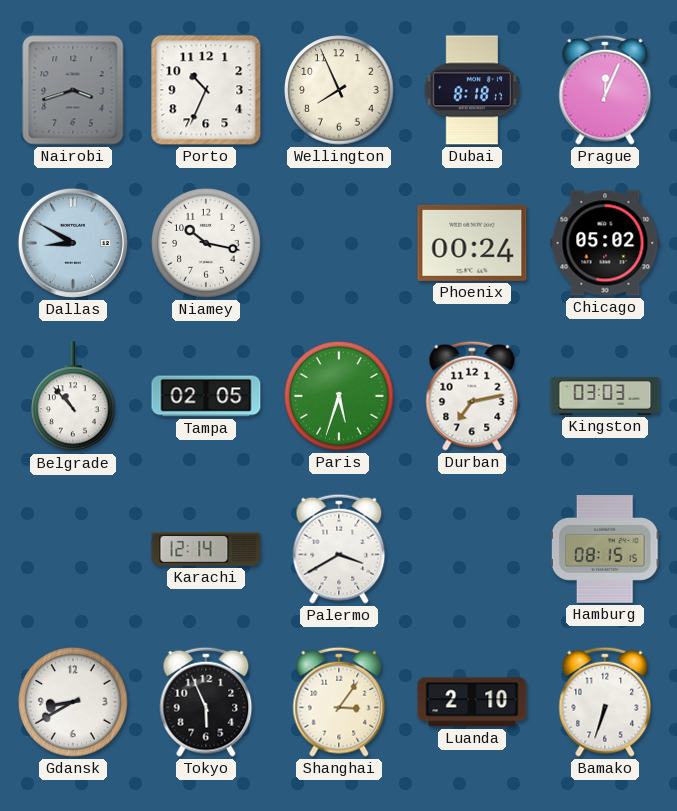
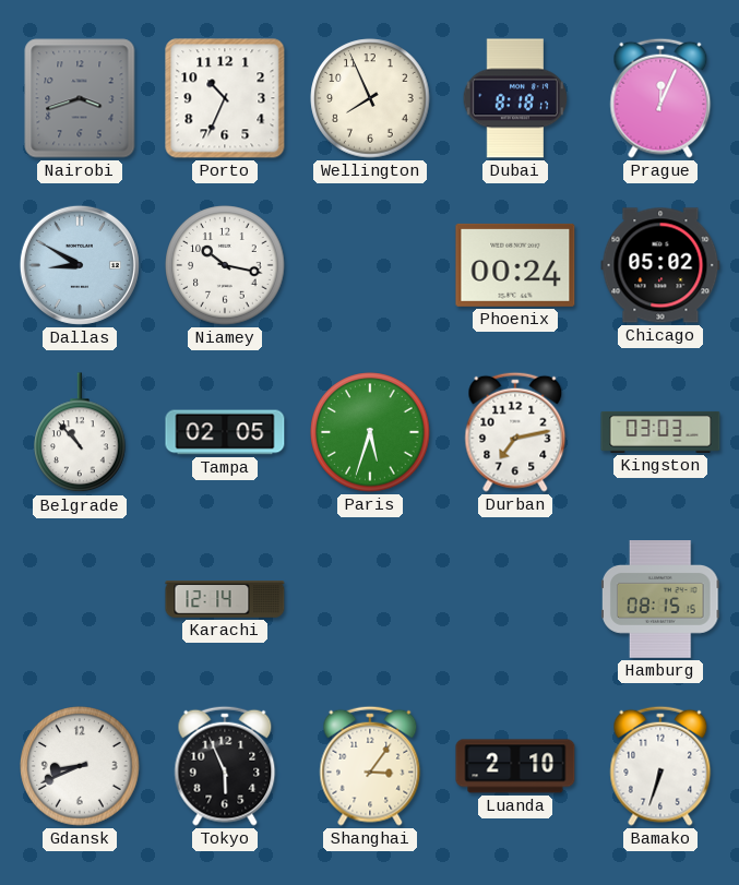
Palermo: 3:40 -> none
Gdansk: 8:40 -> 8:41
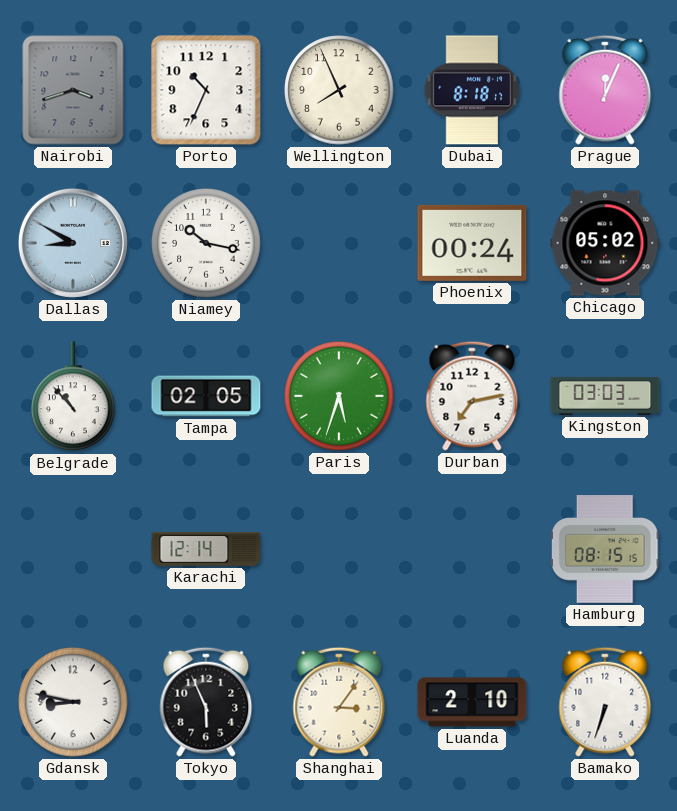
Gdansk: 8:41 -> 8:47
